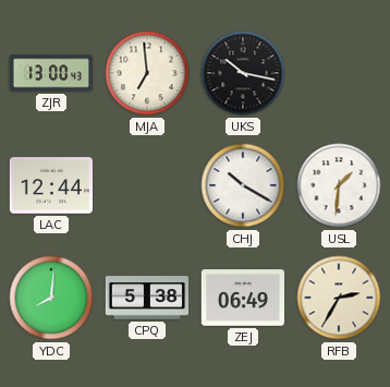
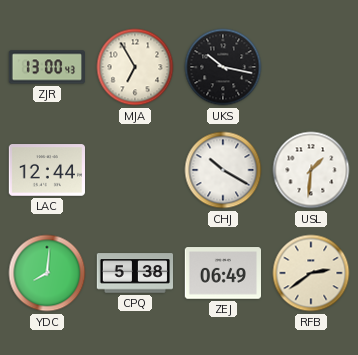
MJA: 6:59 -> 6:55
RFB: 2:35 -> 2:39
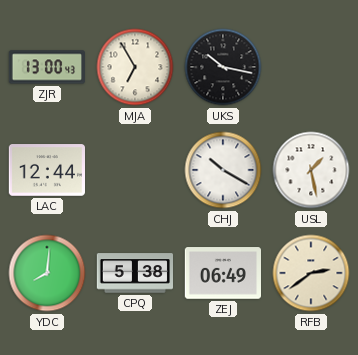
USL: 1:31 -> 1:28
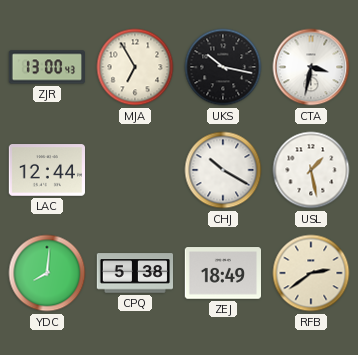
CTA: none -> 3:32
ZEJ: 06:49 -> 18:49
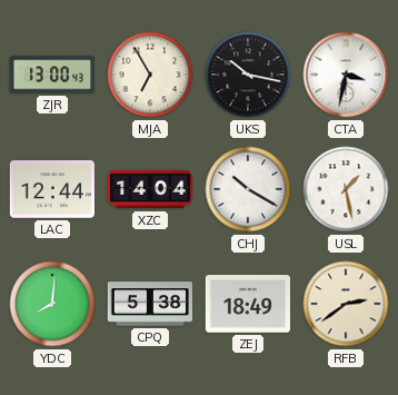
XZC: none -> 14:04
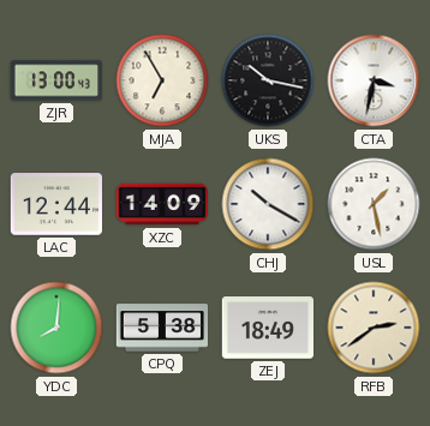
XZC: 14:04 -> 14:09
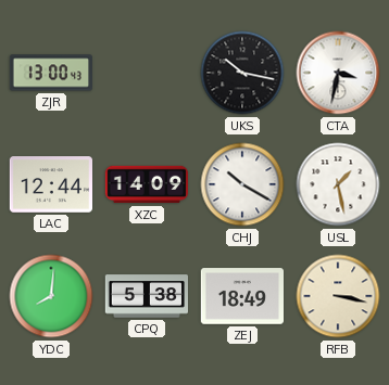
MJA: 6:55 -> none
RFB: 2:39 -> 3:17
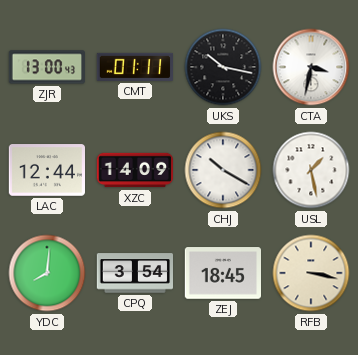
CMT: none -> 01:11
CPQ: 5:38 -> 3:54
ZEJ: 18:49 -> 18:45
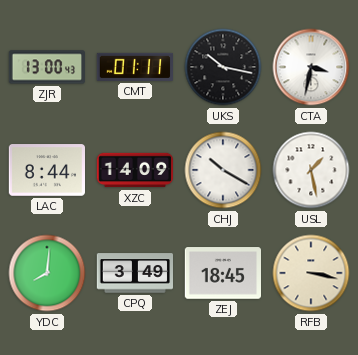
LAC: 12:44 -> 8:44
CPQ: 3:54 -> 3:49
